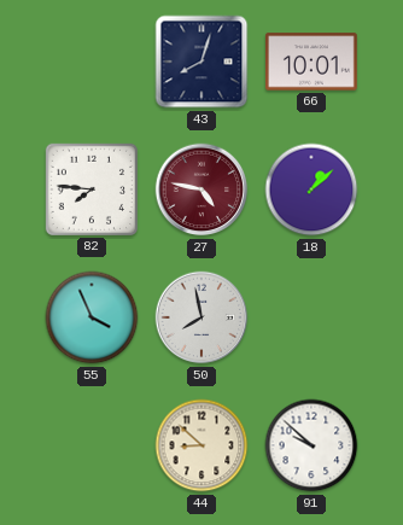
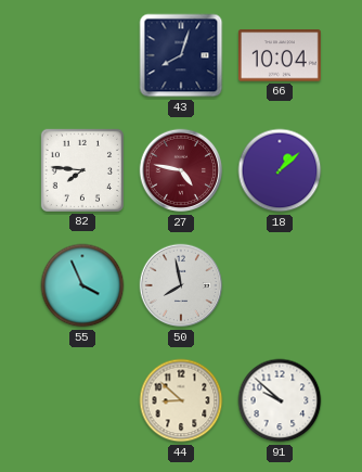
66: 10:01 -> 10:04
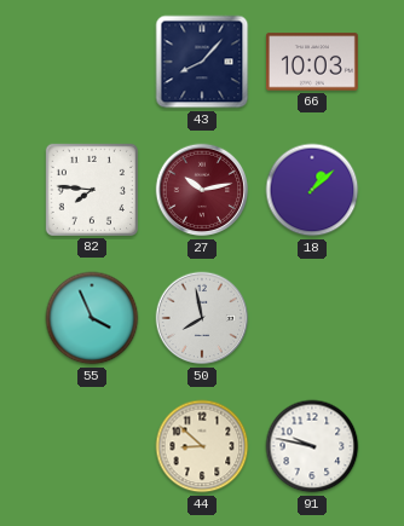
43: 8:03 -> 8:07
66: 10:04 -> 10:03
27: 4:47 -> 10:13
91: 9:52 -> 9:47
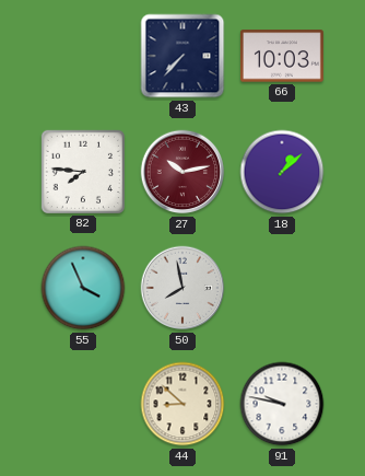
43: 8:07 -> 7:37
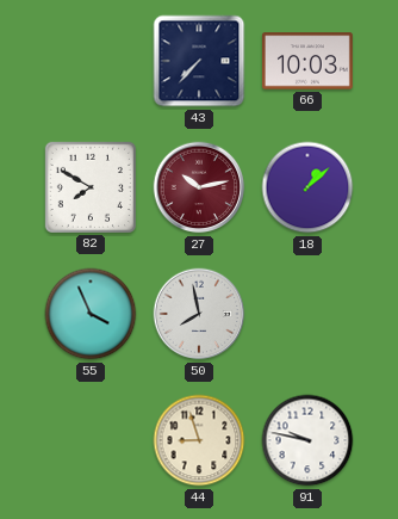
82: 7:46 -> 7:50
44: 8:52 -> 8:57
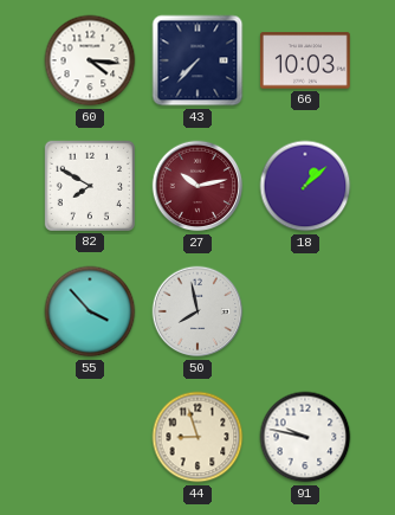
60: none -> 4:16
55: 3:56 -> 3:53
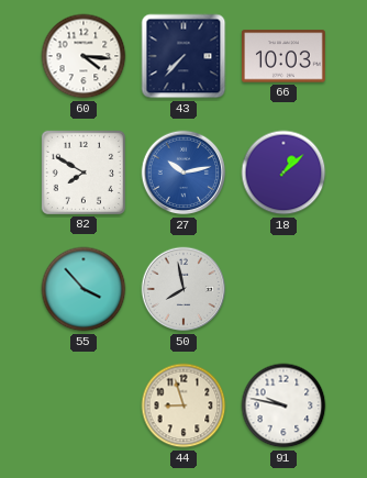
27 dial: burgundy -> blue
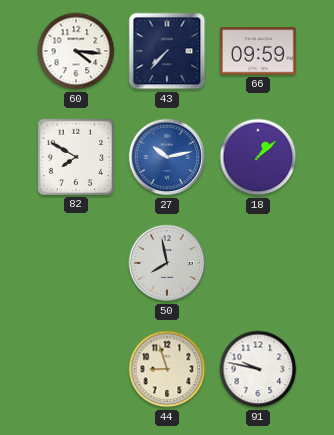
66: 10:03 -> 09:59
55: 3:53 -> none
